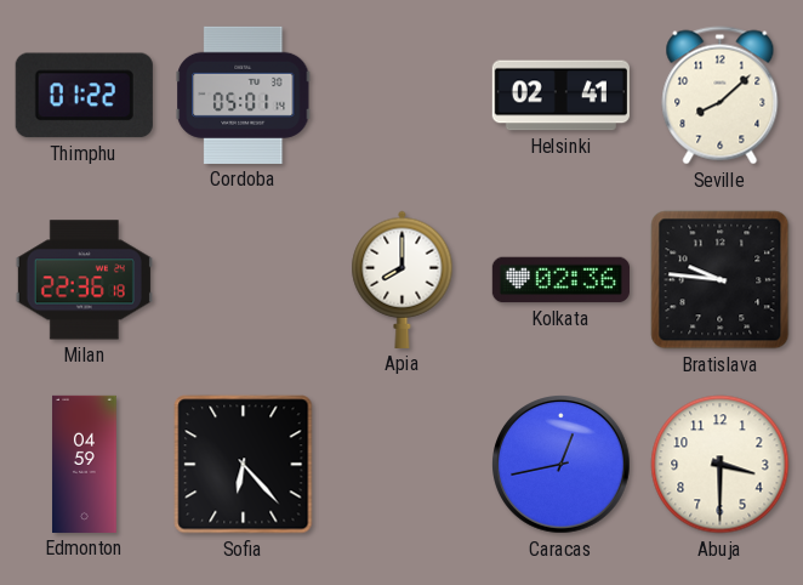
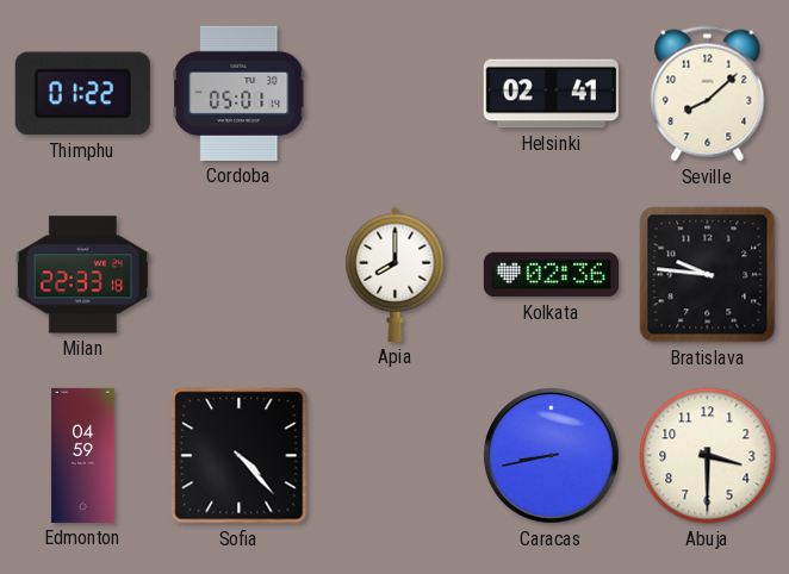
Milan: 22:36 -> 22:33
Sofia: 6:23 -> 4:23
Caracas: 12:43 -> 8:43
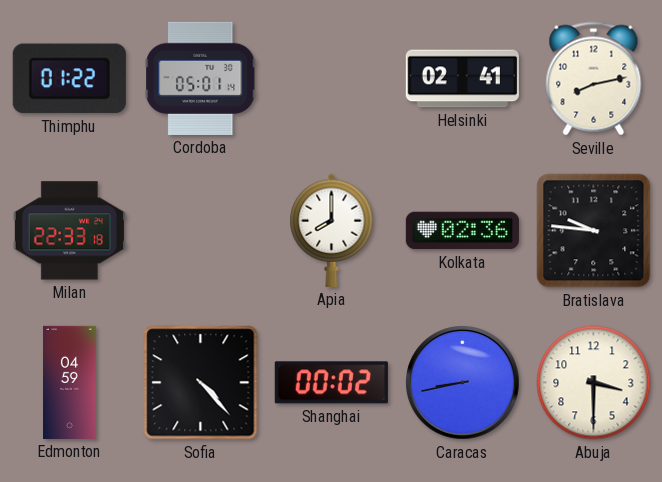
Seville: 8:08 -> 8:13
Shanghai: none -> 00:02
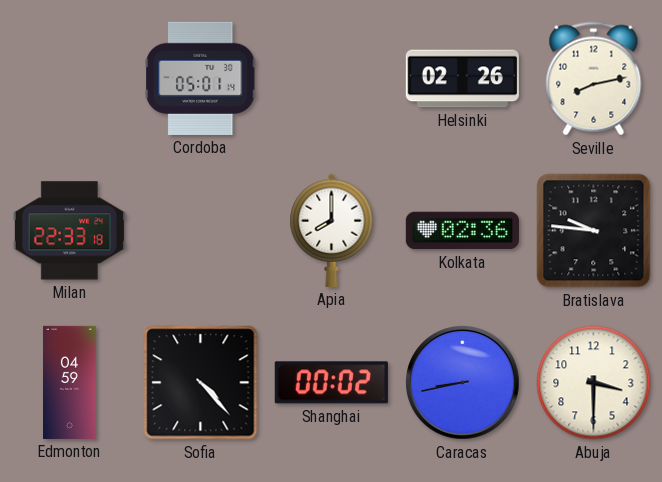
Thimphu: 01:22 -> none
Helsinki: 02:41 -> 02:26
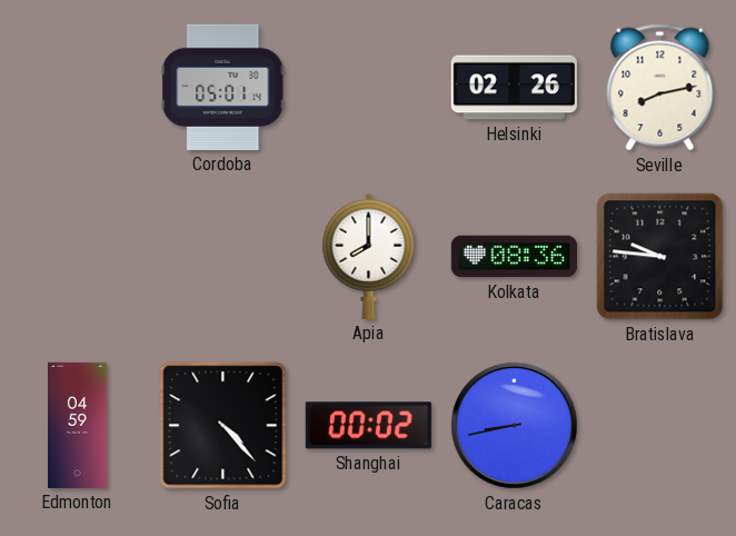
Milan: 22:33 -> none
Kolkata: 02:36 -> 08:36
Abuja: 3:30 -> none
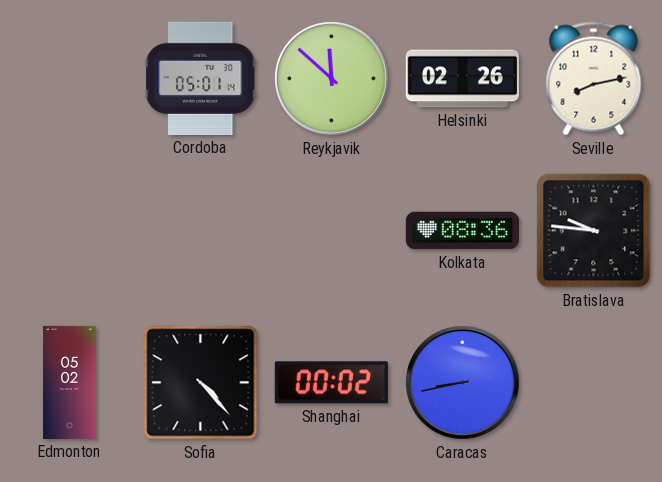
Reykjavik: none -> 11:52
Apia: 8:00 -> none
Edmonton: 04:59 -> 05:02
